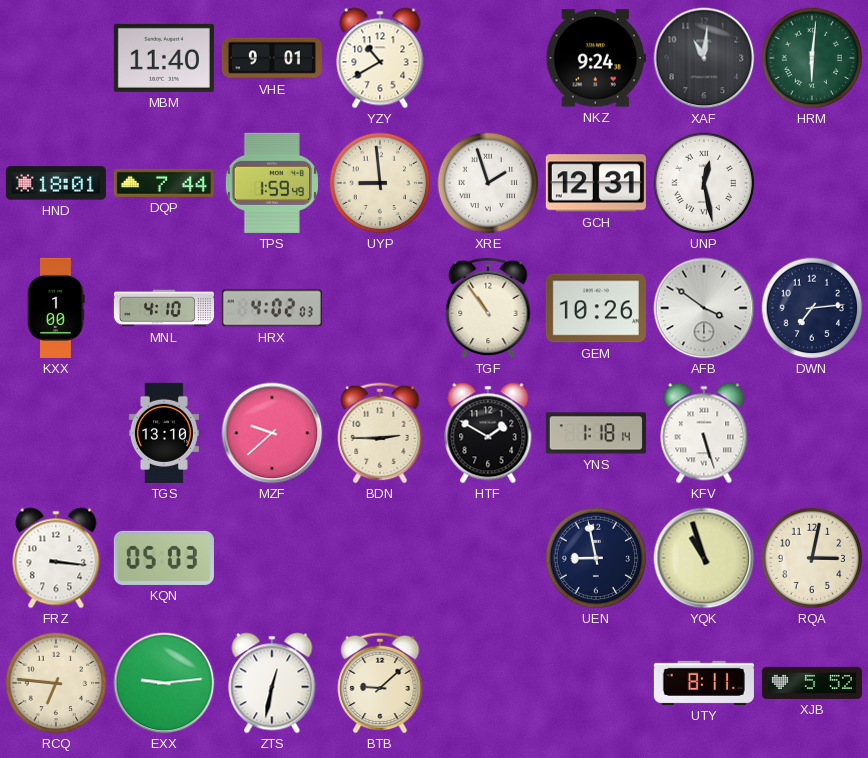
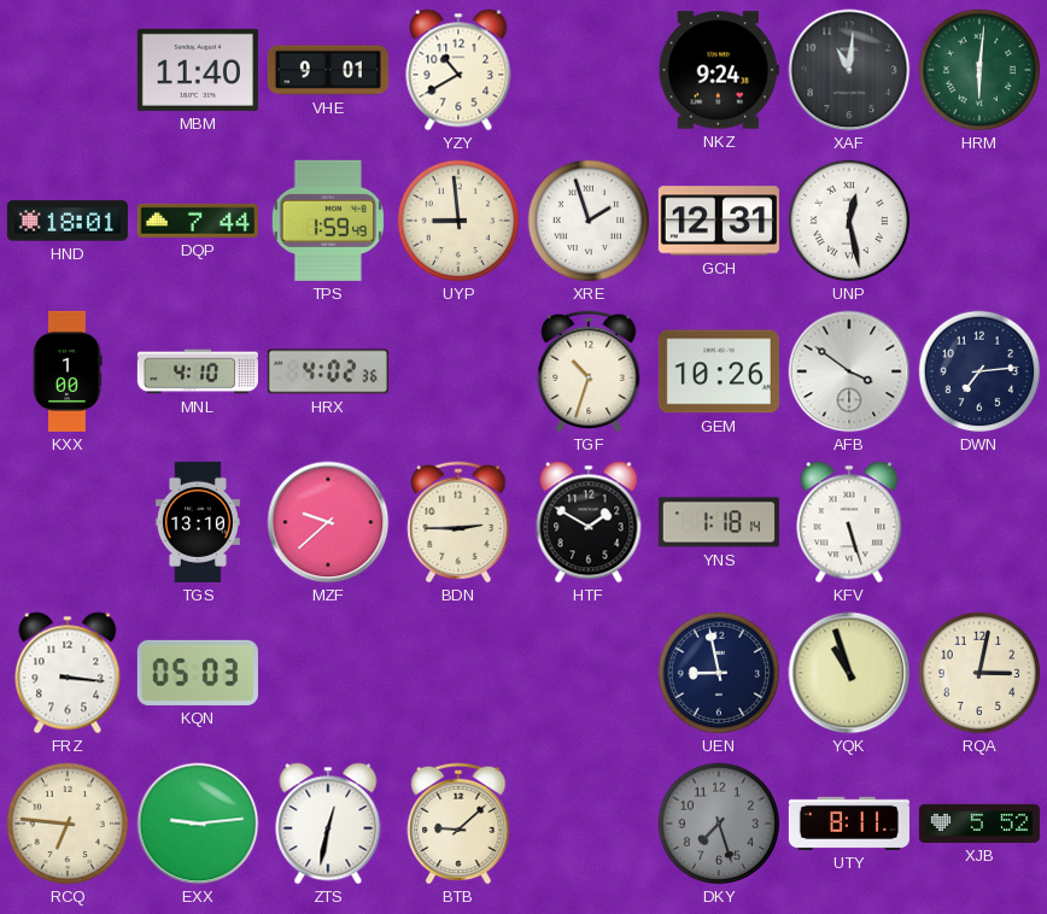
HRX: 4:02:03 -> 4:02:36
TGF: 10:54 -> 10:33
DKY: none -> 7:27
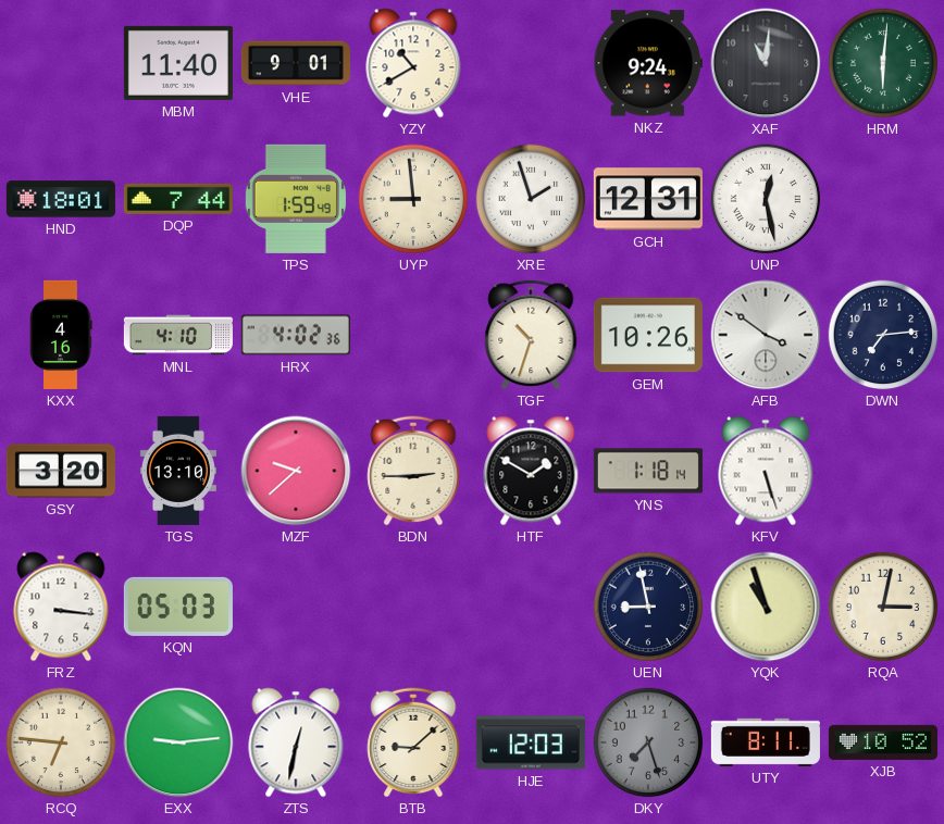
KXX: 1:00 -> 4:16
GSY: none -> 3:20
HJE: none -> 12:03
XJB: 5:52 -> 10:52
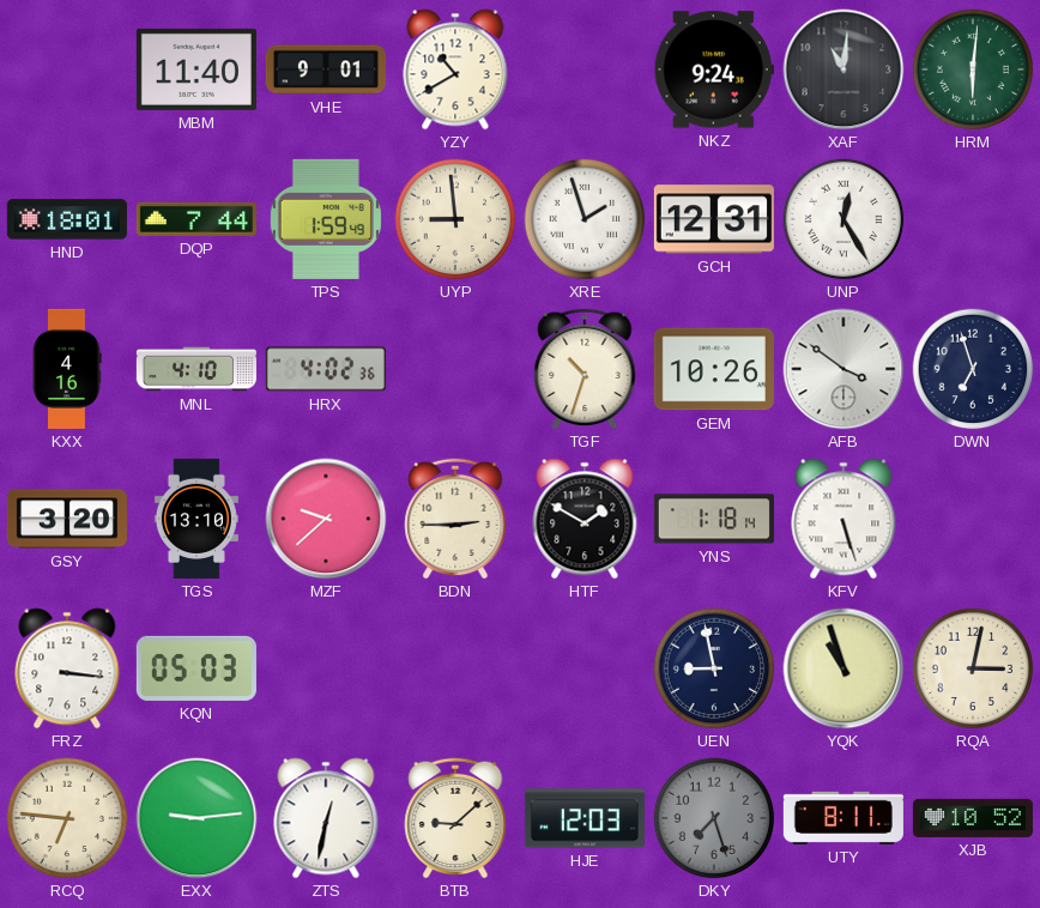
UNP: 12:28 -> 12:25
DWN: 7:14 -> 6:57
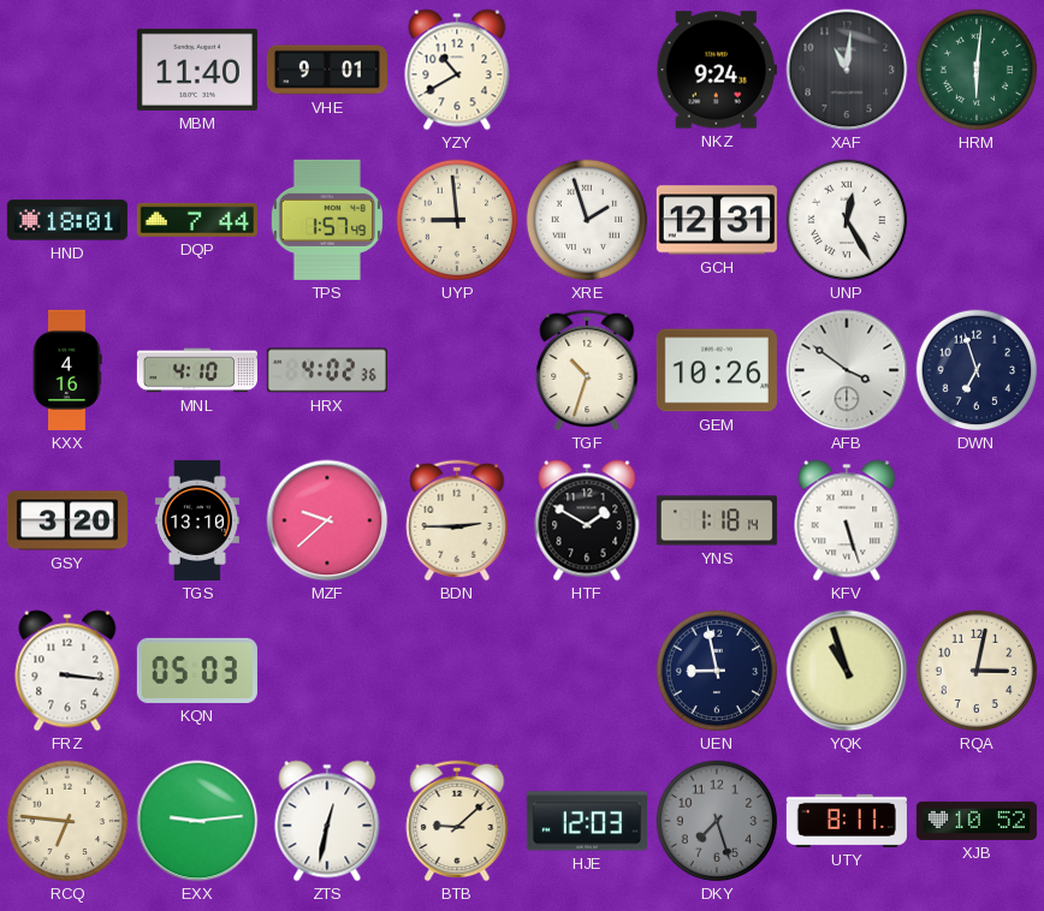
TPS: 1:59 -> 1:57
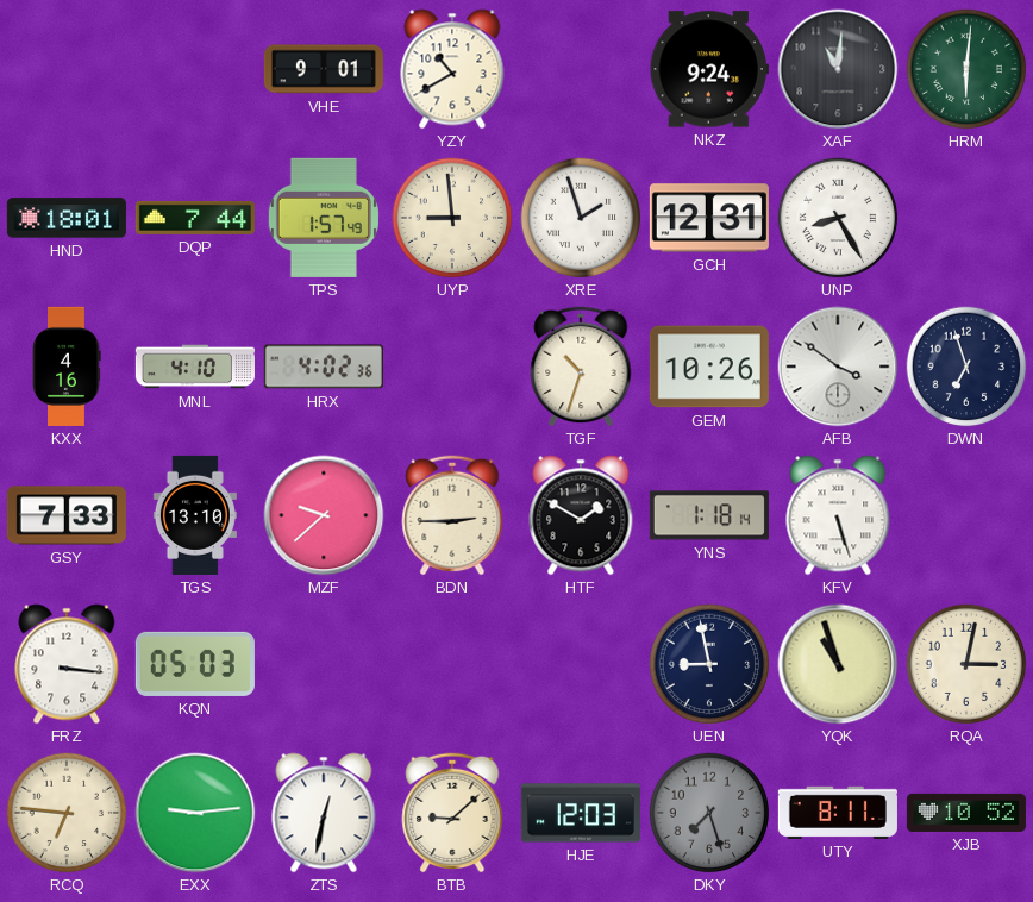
MBM: 11:40 -> none
UNP: 12:25 -> 8:25
GSY: 3:20 -> 7:33
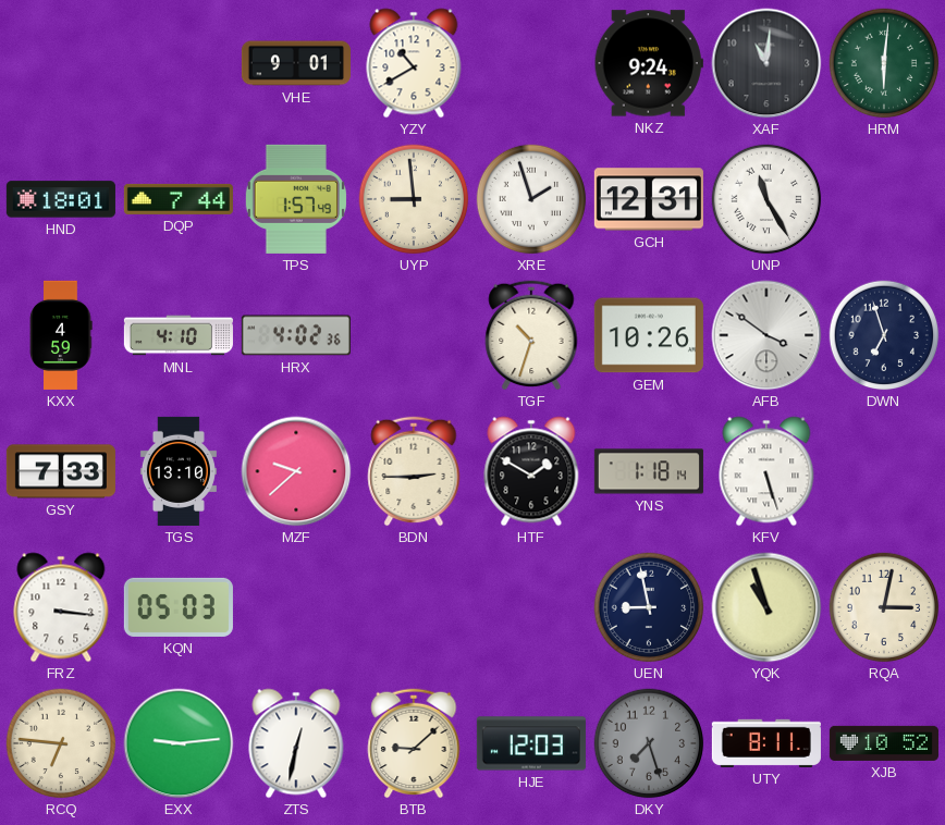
UNP: 8:25 -> 11:25
KXX: 4:16 -> 4:59
